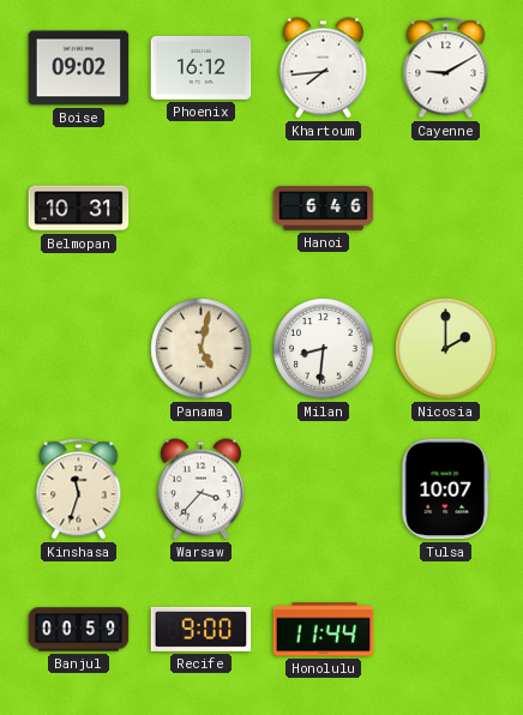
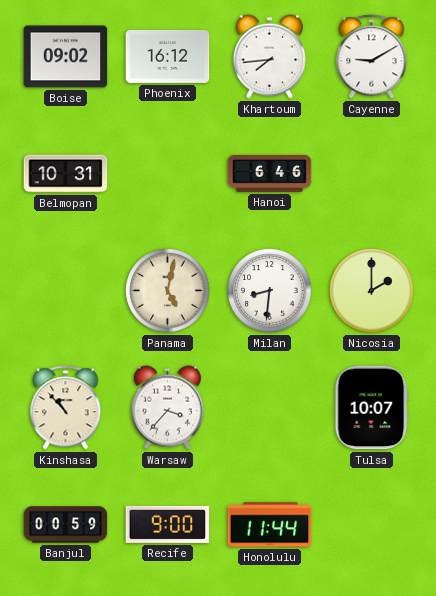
Kinshasa: 11:33 -> 10:53
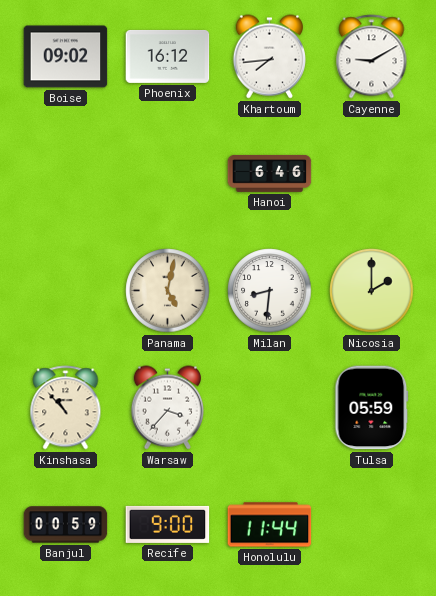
Belmopan: 10:31 -> none
Tulsa: 10:07 -> 05:59
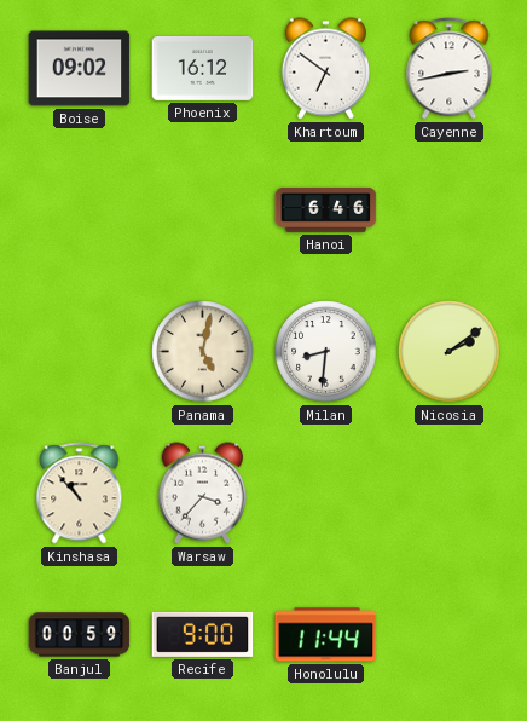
Khartoum: 7:44 -> 6:51
Cayenne: 9:10 -> 2:43
Nicosia: 2:00 -> 2:09
Tulsa: 05:59 -> none
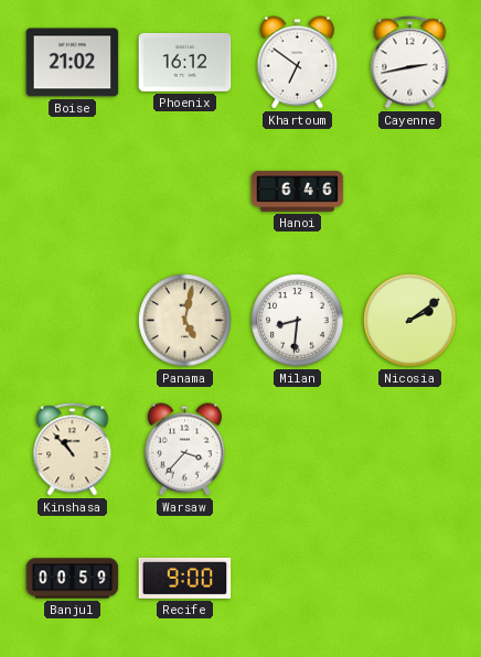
Boise: 09:02 -> 21:02
Honolulu: 11:44 -> none
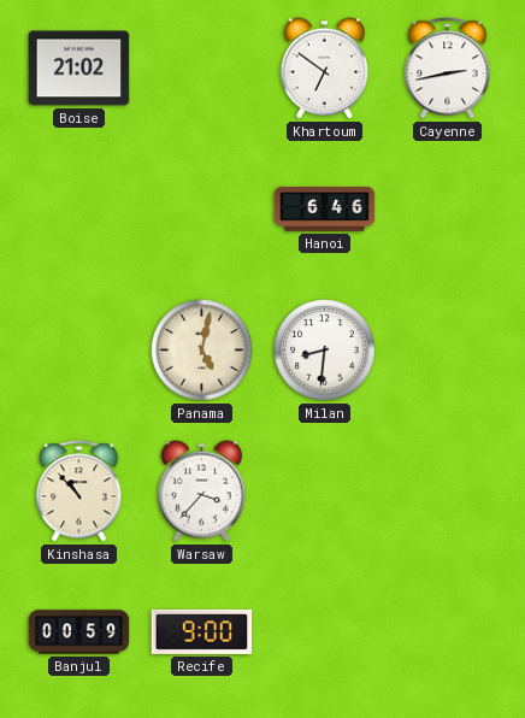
Phoenix: 16:12 -> none
Nicosia: 2:09 -> none
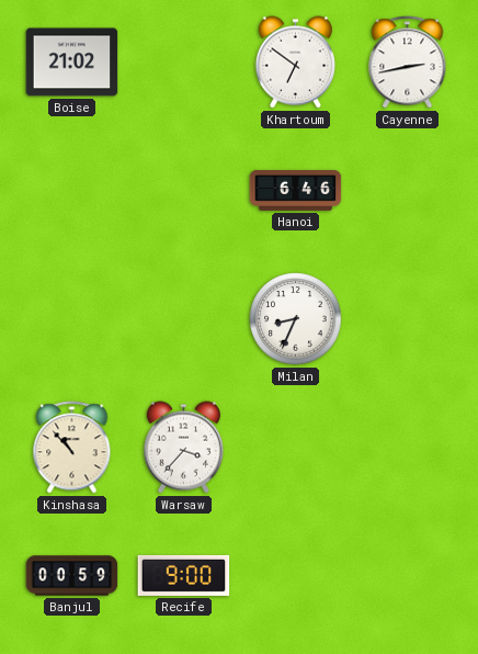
Panama: 5:02 -> none
Milan: 8:31 -> 8:34
